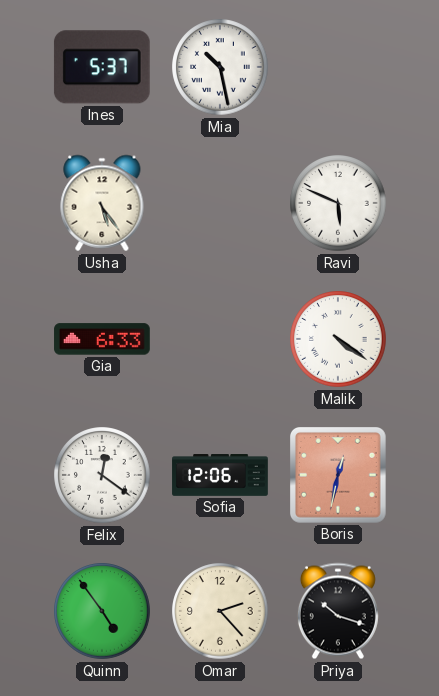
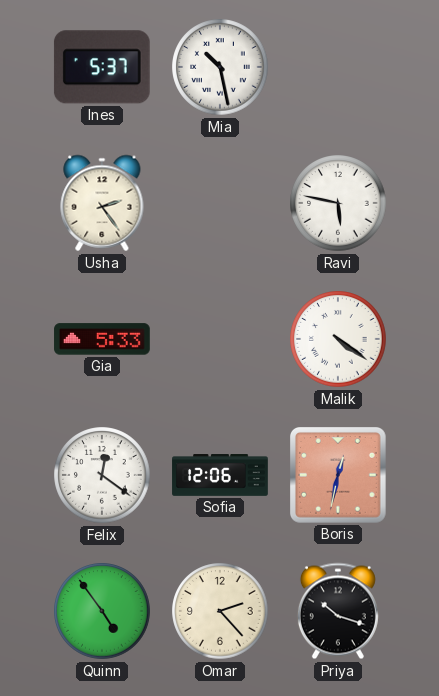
Usha: 5:24 -> 2:24
Ravi: 5:49 -> 5:47
Gia: 6:33 -> 5:33
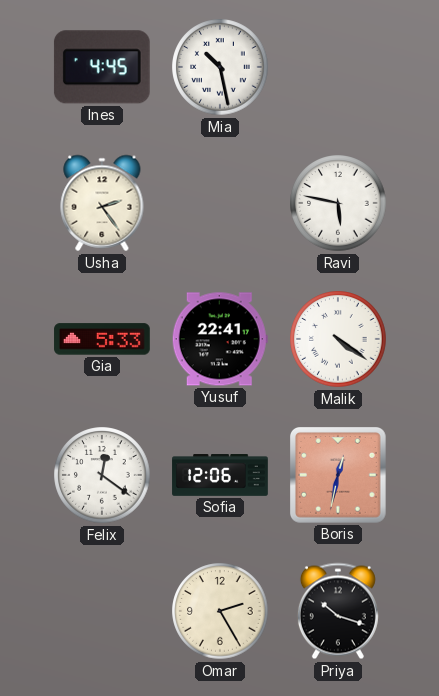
Ines: 5:37 -> 4:45
Yusuf: none -> 22:41
Quinn: 4:54 -> none
Omar: 2:23 -> 2:25
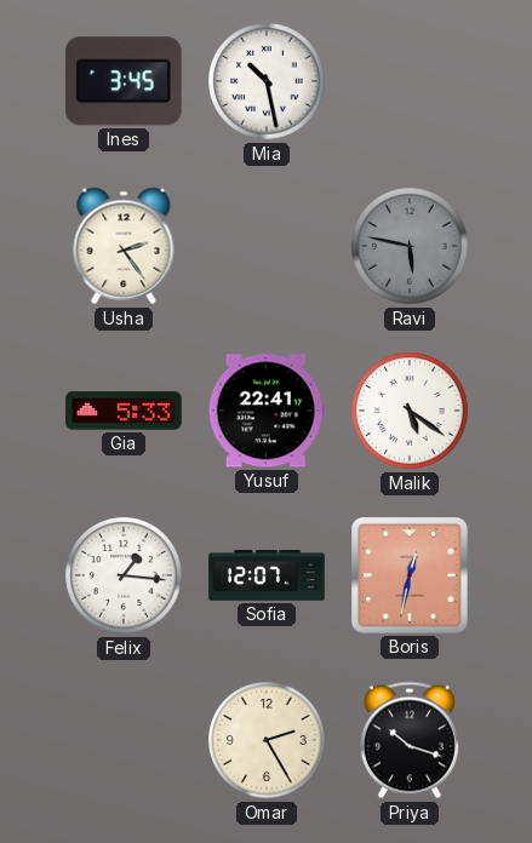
Ines: 4:45 -> 3:45
Ravi dial: white -> grey
Malik: 4:21 -> 5:21
Felix: 12:21 -> 1:16
Sofia: 12:06 -> 12:07
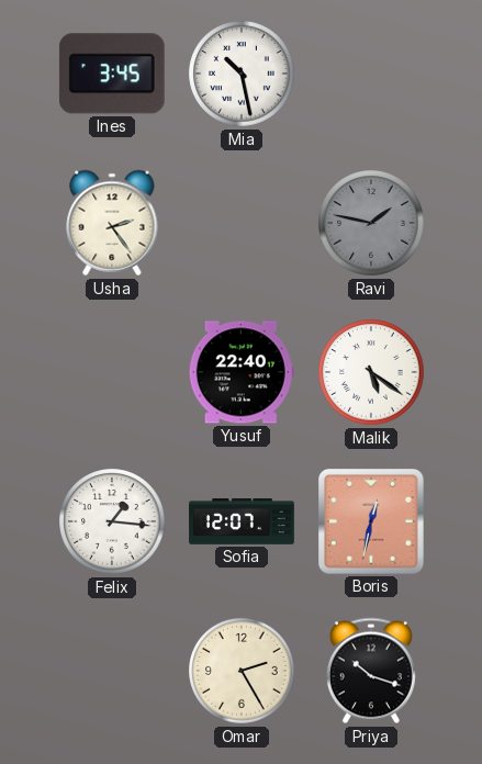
Ravi: 5:47 -> 1:47
Gia: 5:33 -> none
Yusuf: 22:41 -> 22:40
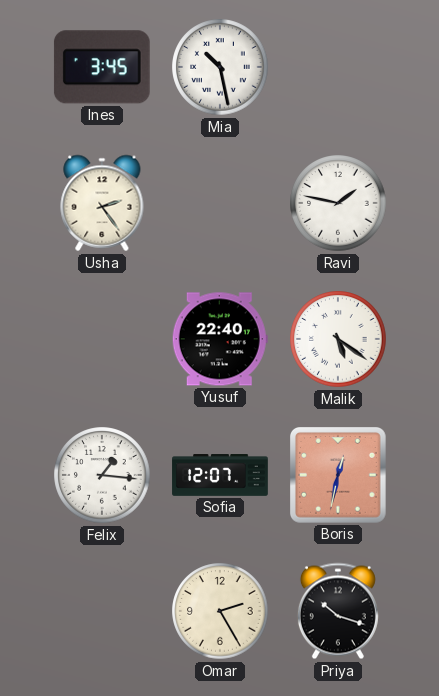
Ravi dial: grey -> white
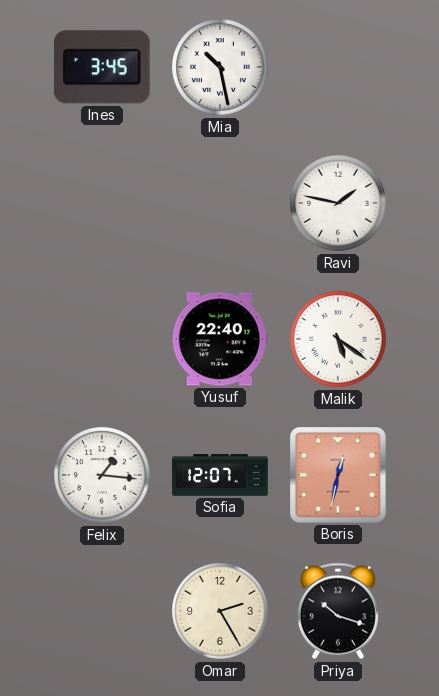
Usha: 2:24 -> none
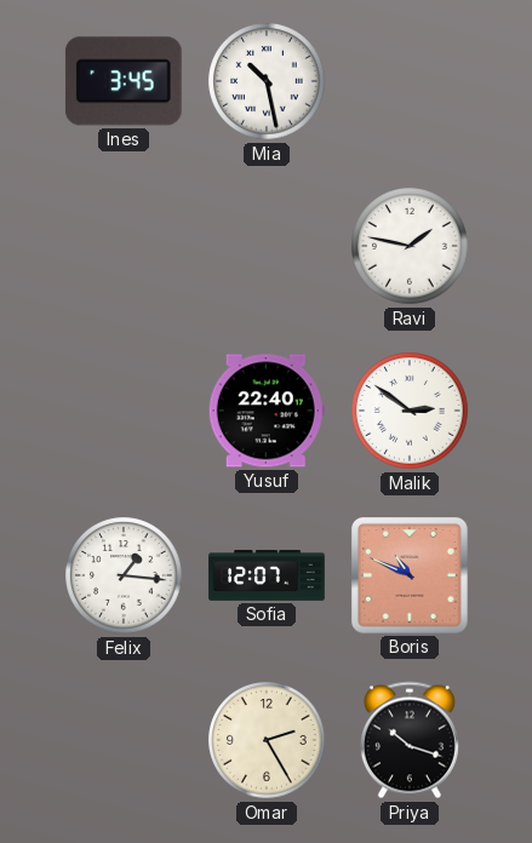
Malik: 5:21 -> 2:51
Boris: 12:32 -> 10:49
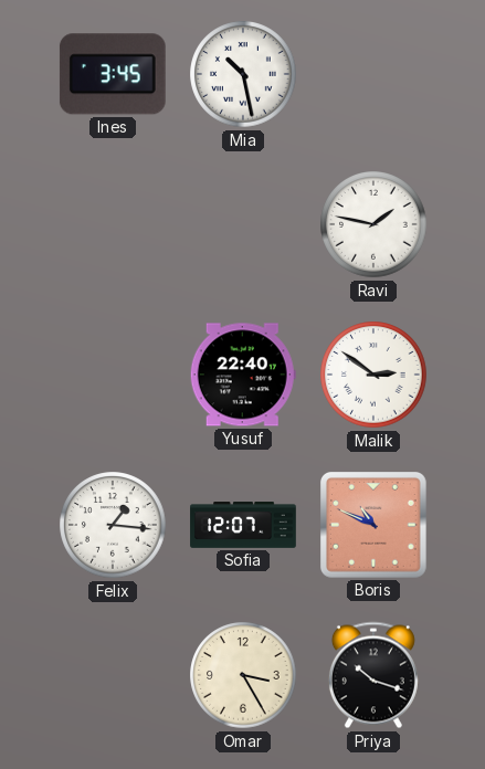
Omar: 2:25 -> 3:25
